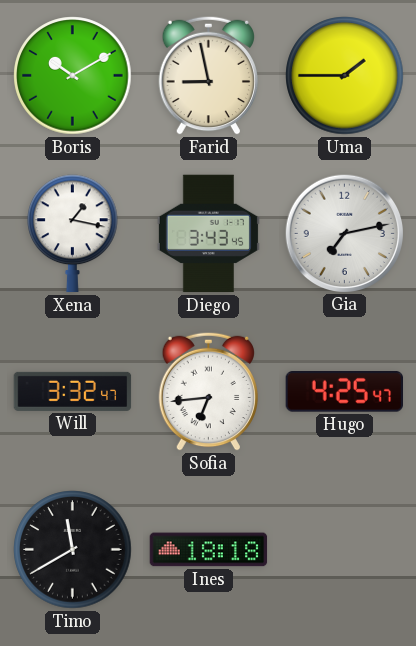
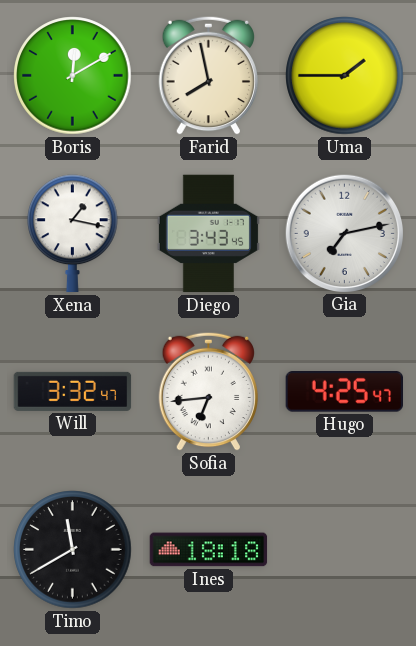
Boris: 10:10 -> 12:10
Farid: 8:58 -> 7:58
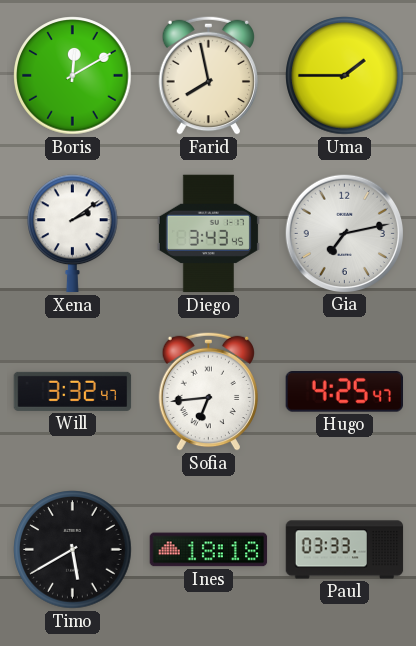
Xena: 1:17 -> 2:09
Timo: 11:40 -> 5:40
Paul: none -> 03:33
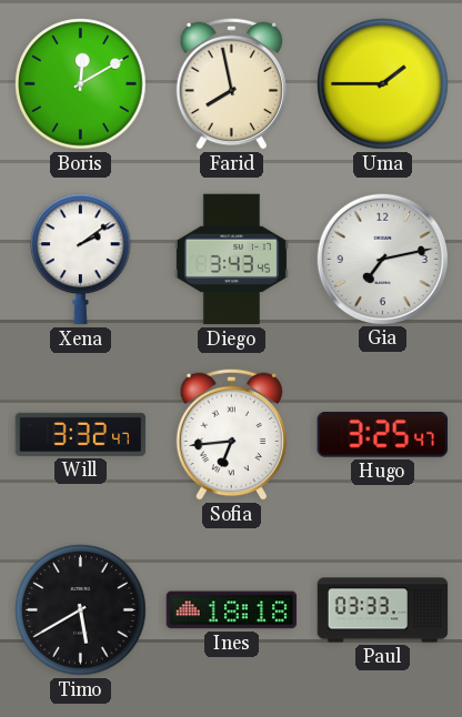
Hugo: 4:25 -> 3:25
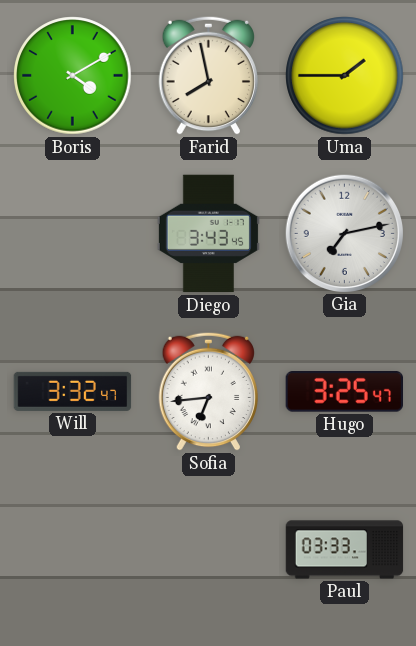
Boris: 12:10 -> 4:10
Xena: 2:09 -> none
Timo: 5:40 -> none
Ines: 18:18 -> none
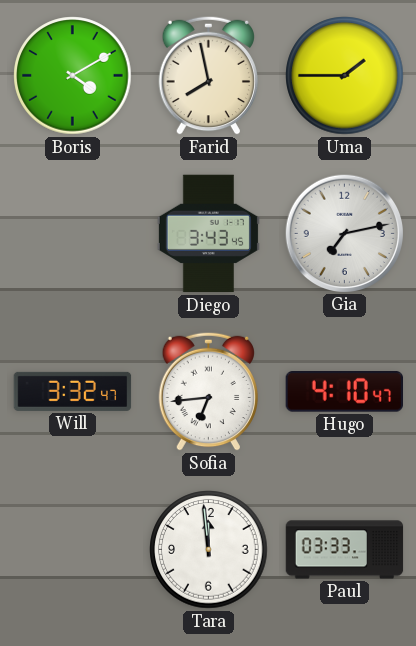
Hugo: 3:25 -> 4:10
Tara: none -> 11:59
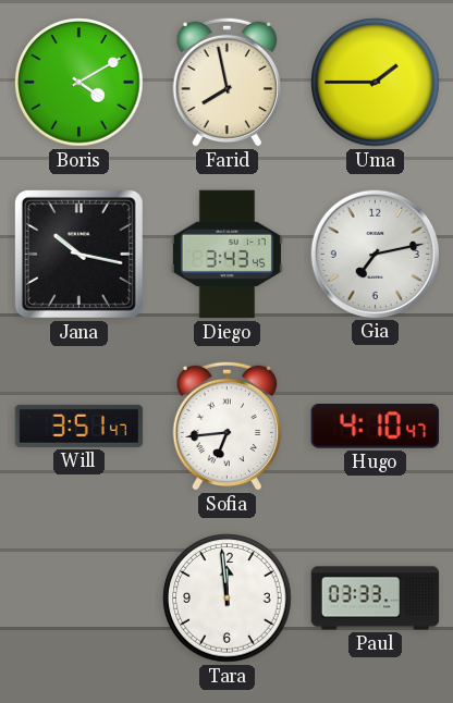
Jana: none -> 10:17
Will: 3:32 -> 3:51
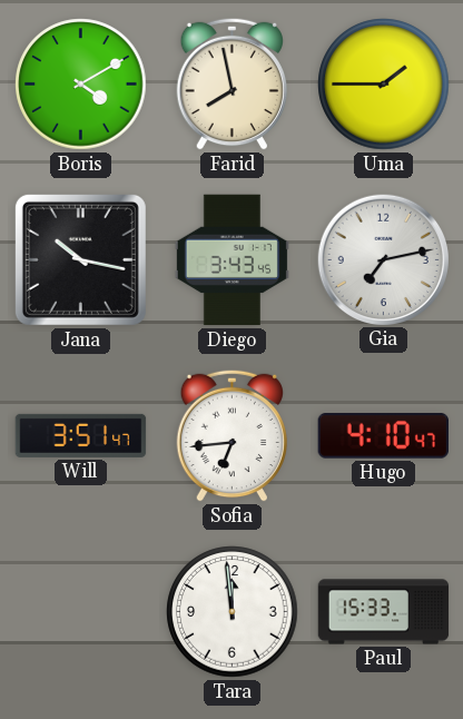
Paul: 03:33 -> 15:33
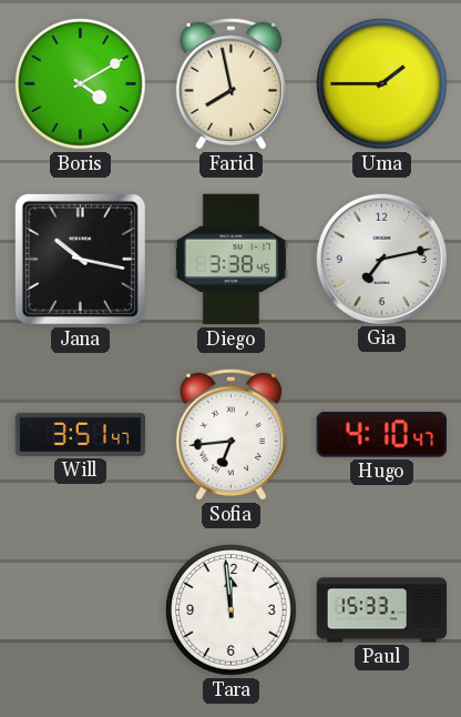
Diego: 3:43 -> 3:38
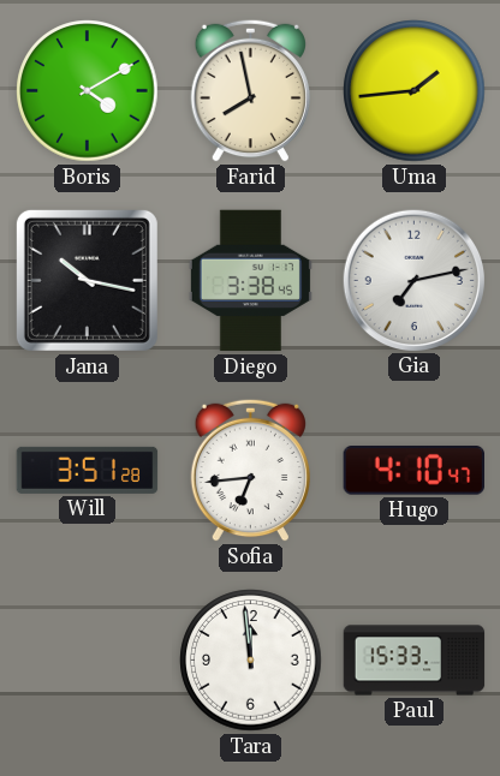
Uma: 1:45 -> 1:44
Will: 3:51:47 -> 3:51:28
